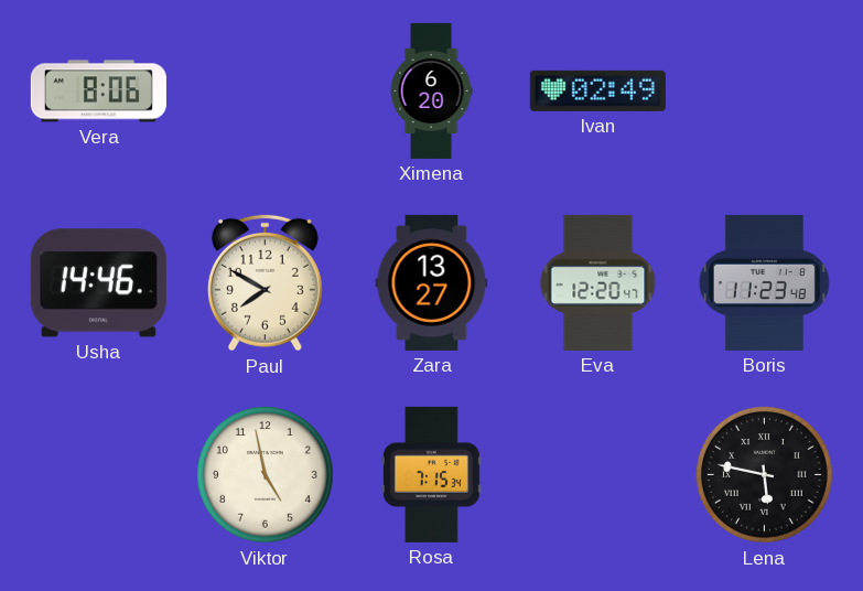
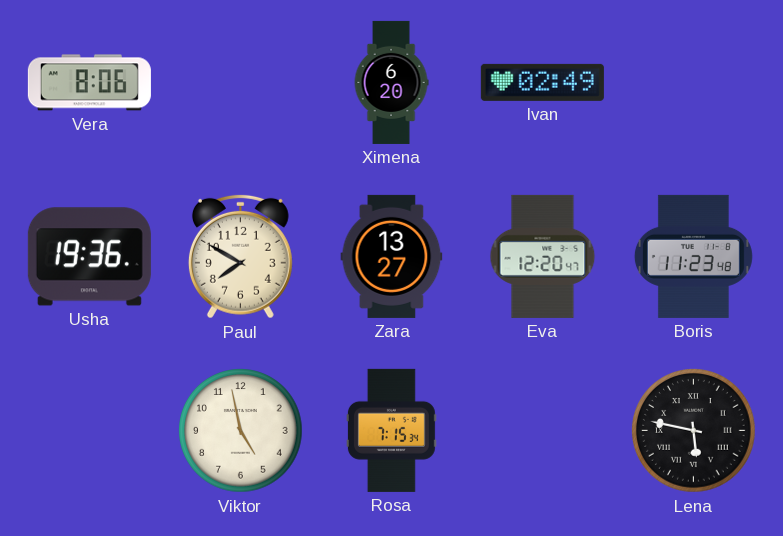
Usha: 14:46 -> 19:36
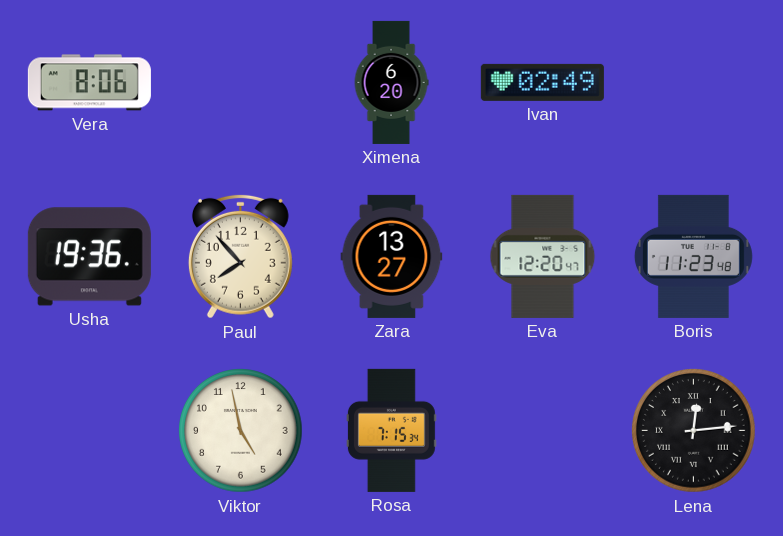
Paul: 7:50 -> 7:53
Lena: 5:47 -> 12:14
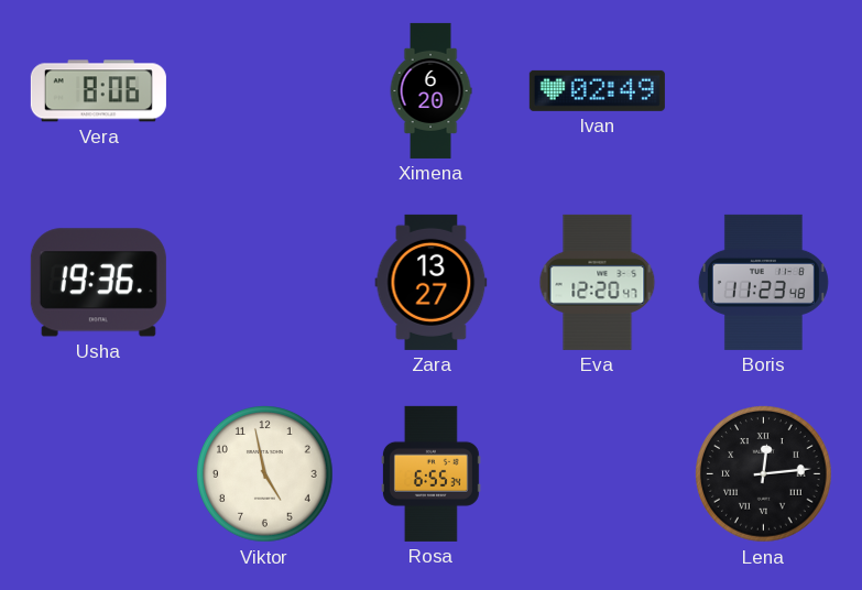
Paul: 7:53 -> none
Rosa: 7:15 -> 6:55
